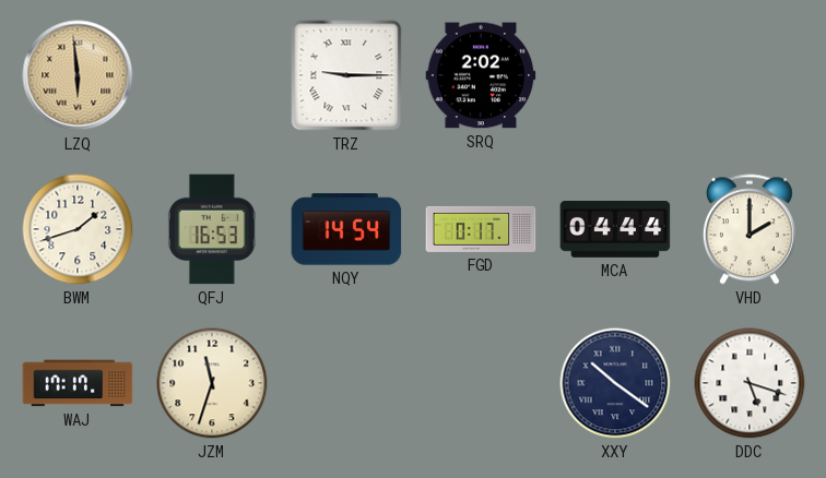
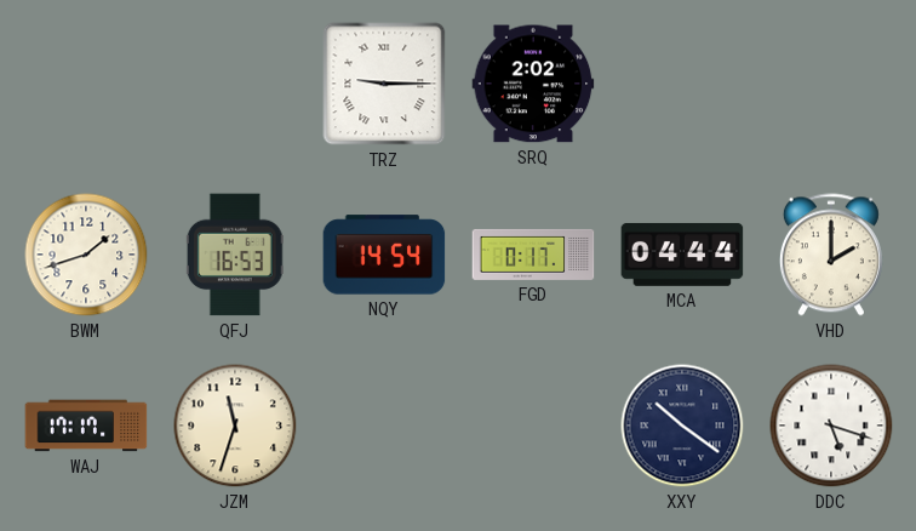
LZQ: 5:59 -> none
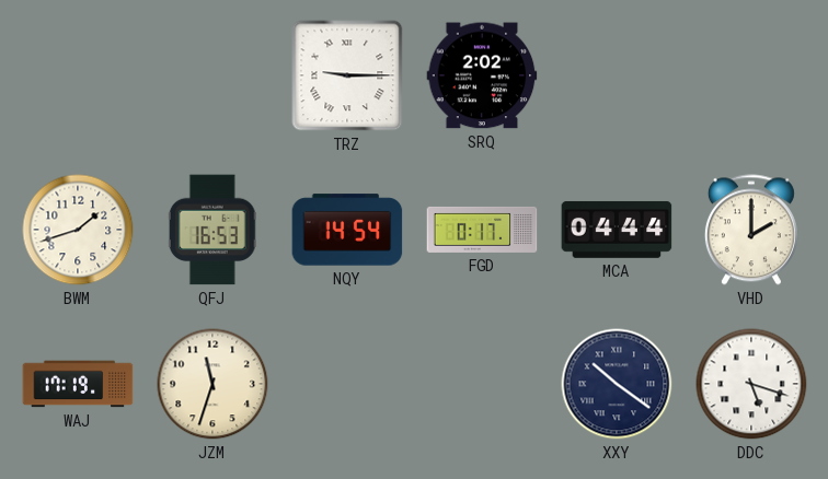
WAJ: 17:17 -> 17:19
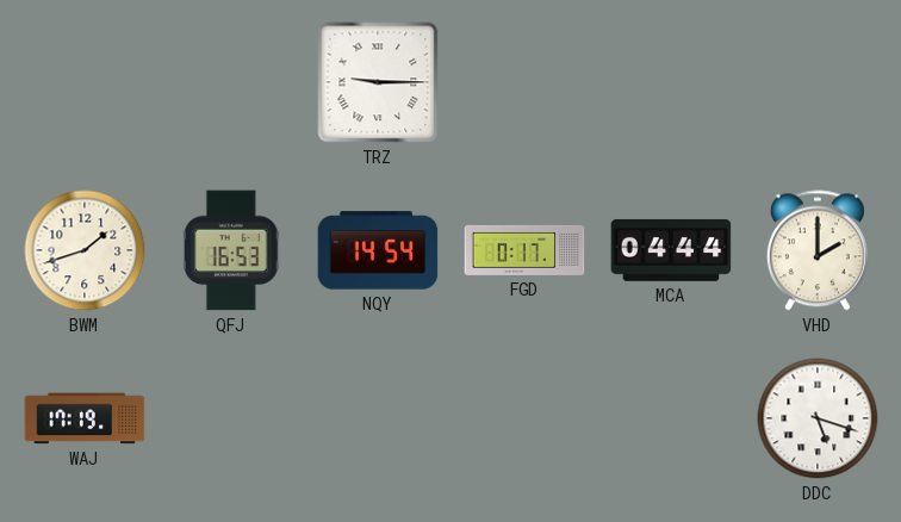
SRQ: 2:02 -> none
JZM: 11:33 -> none
XXY: 10:21 -> none
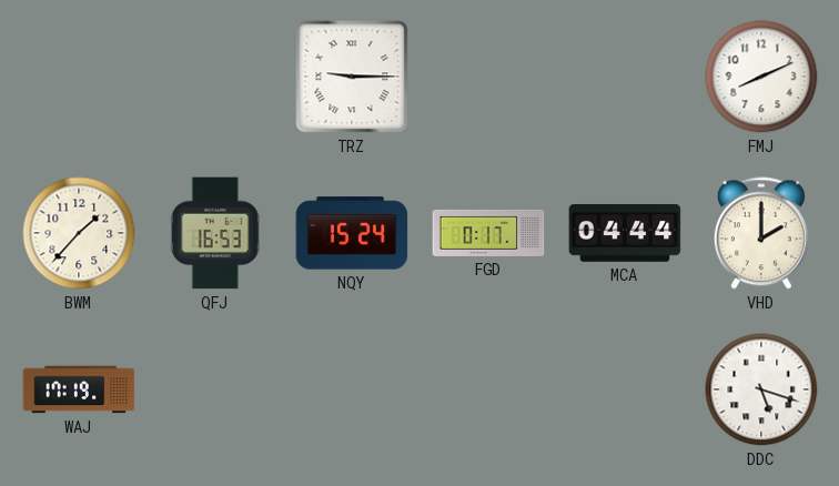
FMJ: none -> 8:11
BWM: 1:42 -> 1:37
NQY: 14:54 -> 15:24
